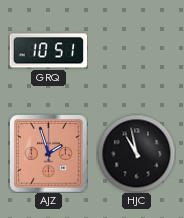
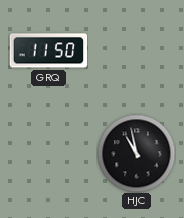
GRQ: 10:51 -> 11:50
AJZ: 1:57 -> none
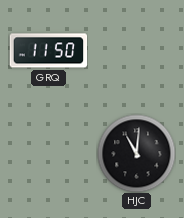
HJC: 10:58 -> 11:01
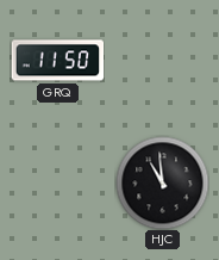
HJC: 11:01 -> 10:59
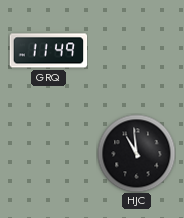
GRQ: 11:50 -> 11:49
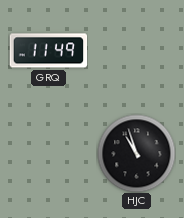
HJC: 10:59 -> 10:57
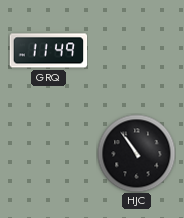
HJC: 10:57 -> 10:54
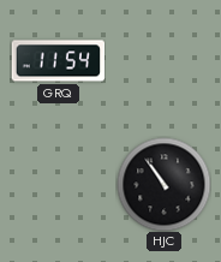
GRQ: 11:49 -> 11:54
